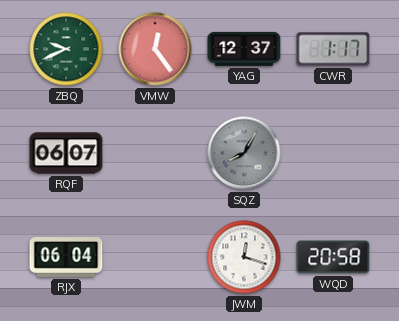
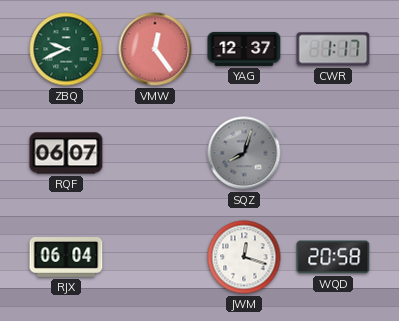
SQZ: 8:05 -> 8:03
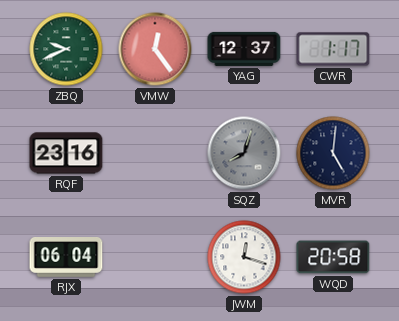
RQF: 06:07 -> 23:16
MVR: none -> 5:01
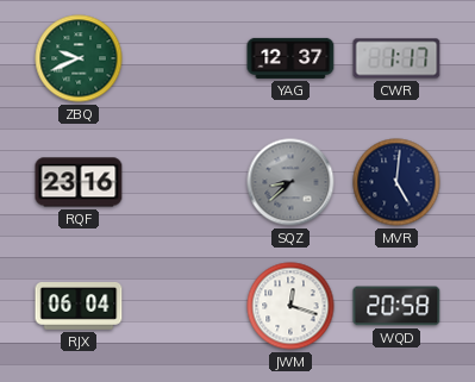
VMW: 12:24 -> none
SQZ: 8:03 -> 8:38
